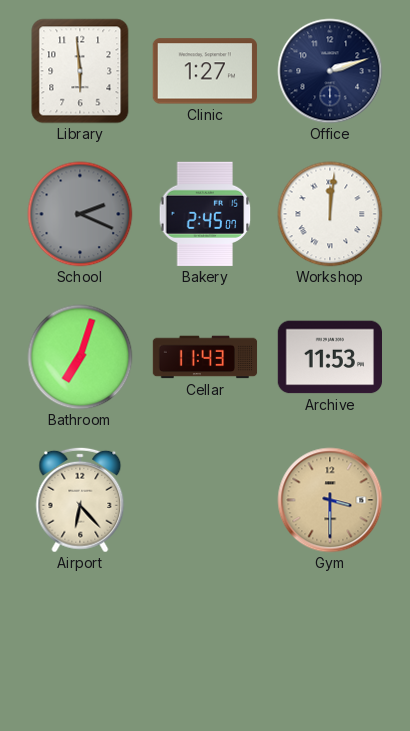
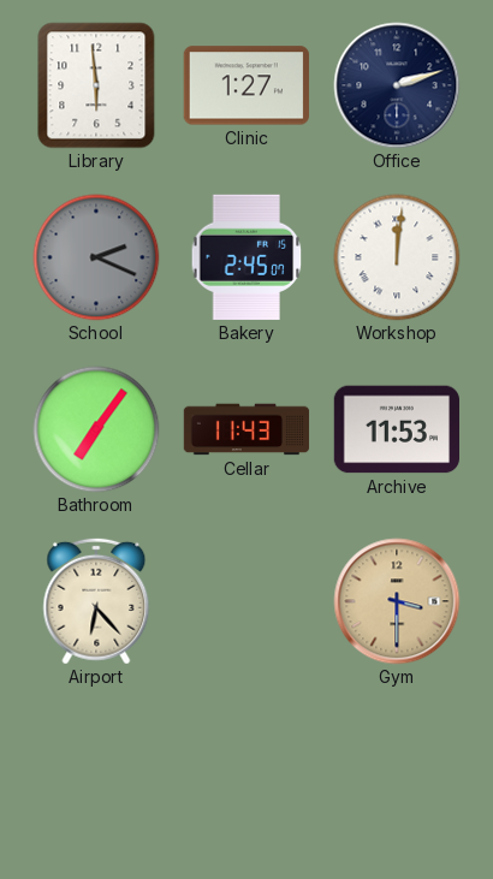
Bathroom: 7:03 -> 7:06
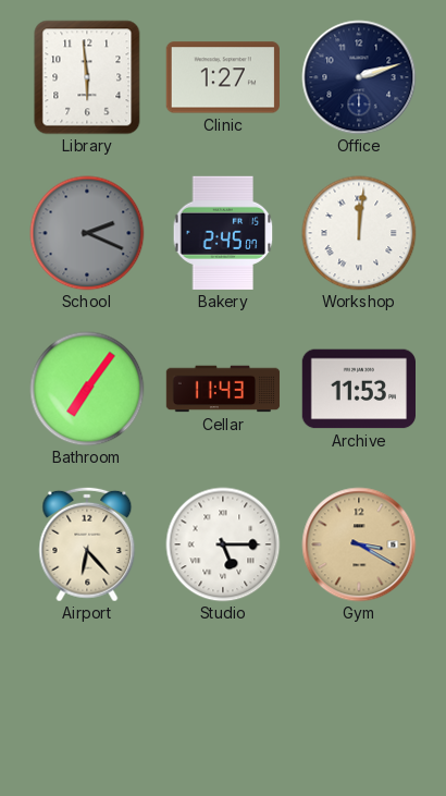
Studio: none -> 5:15
Gym: 3:30 -> 3:20
